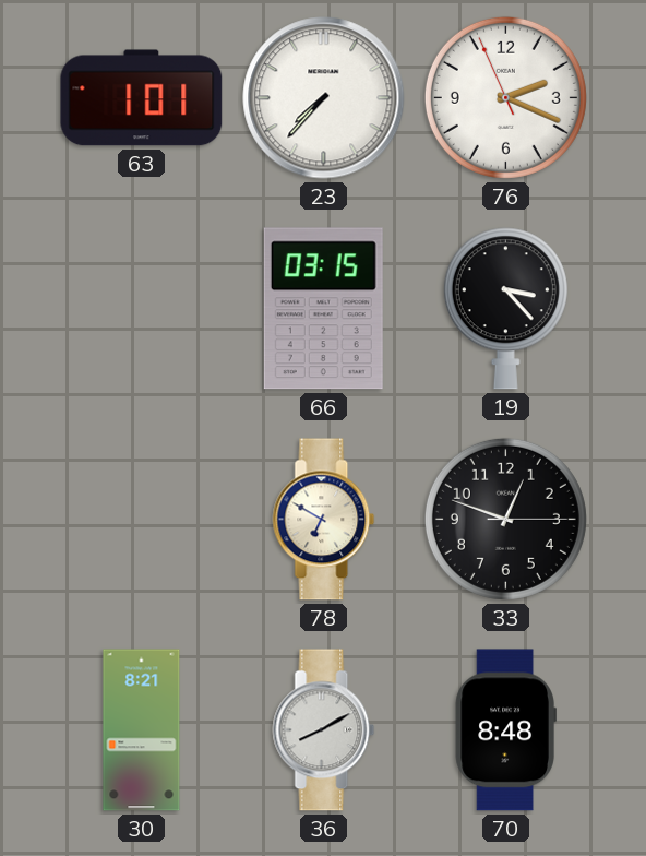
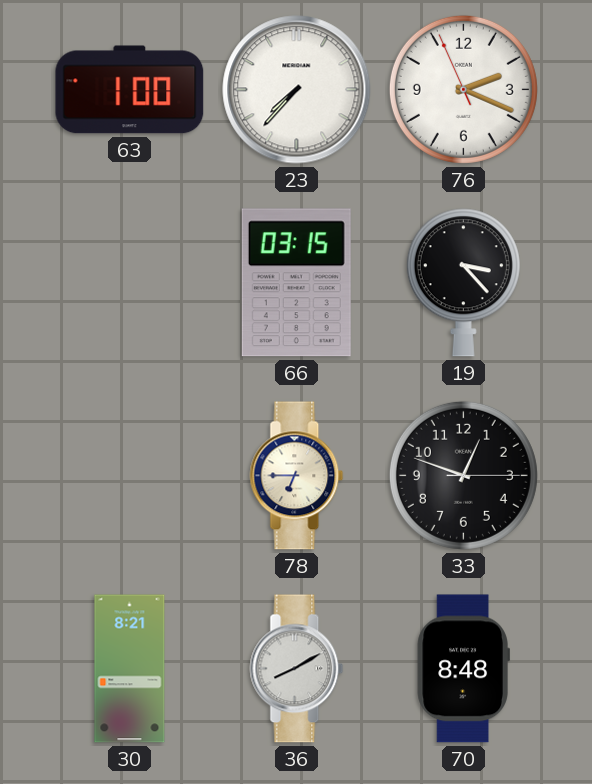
63: 1:01 -> 1:00
78: 6:50 -> 6:45
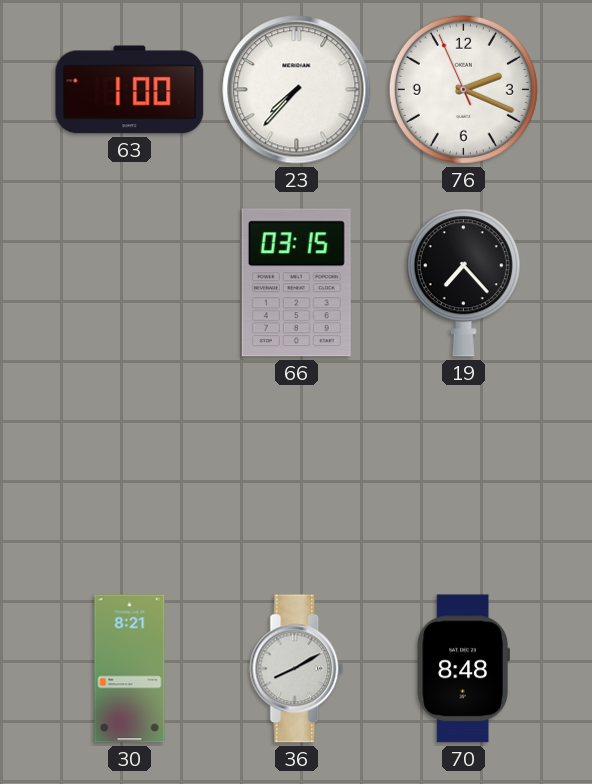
19: 3:23 -> 7:23
78: 6:45 -> none
33: 12:48 -> none
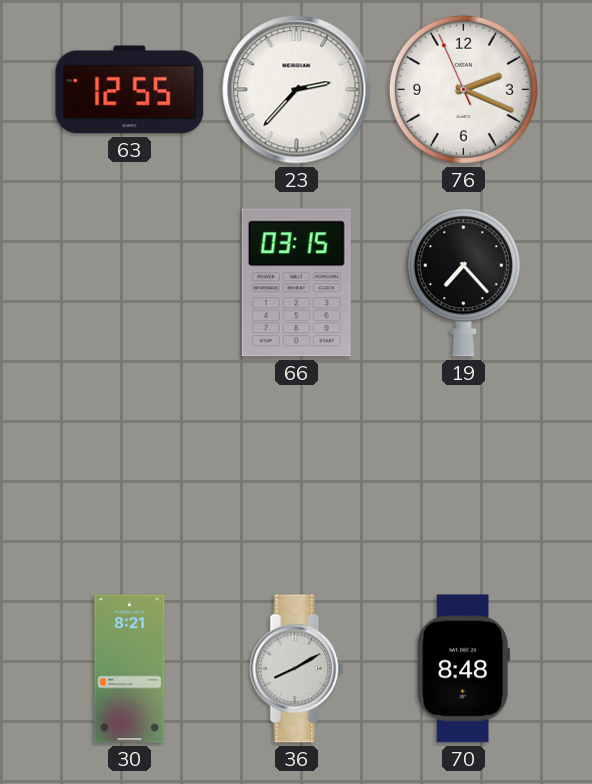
63: 1:00 -> 12:55
23: 7:37 -> 2:37
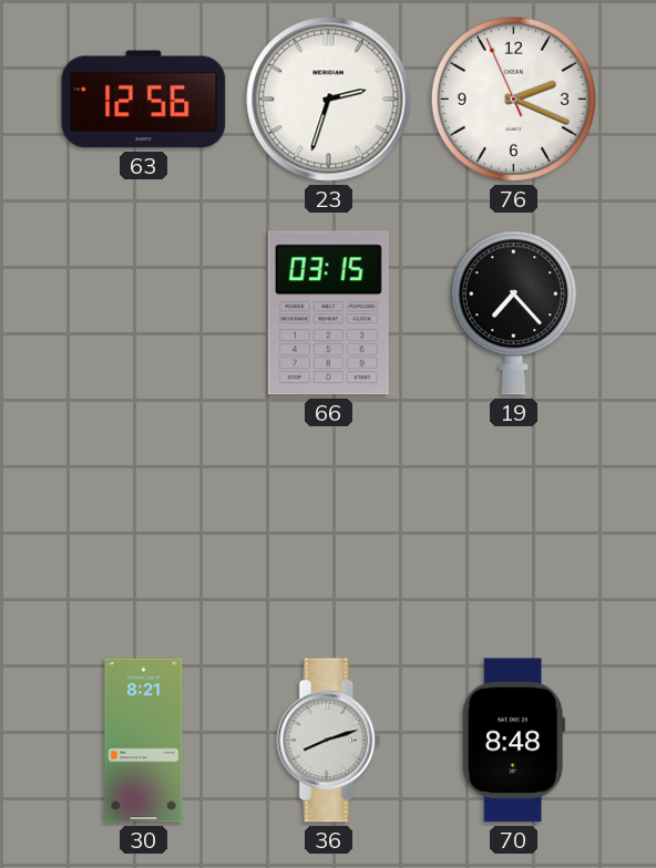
63: 12:55 -> 12:56
23: 2:37 -> 2:33
36: 8:10 -> 8:12
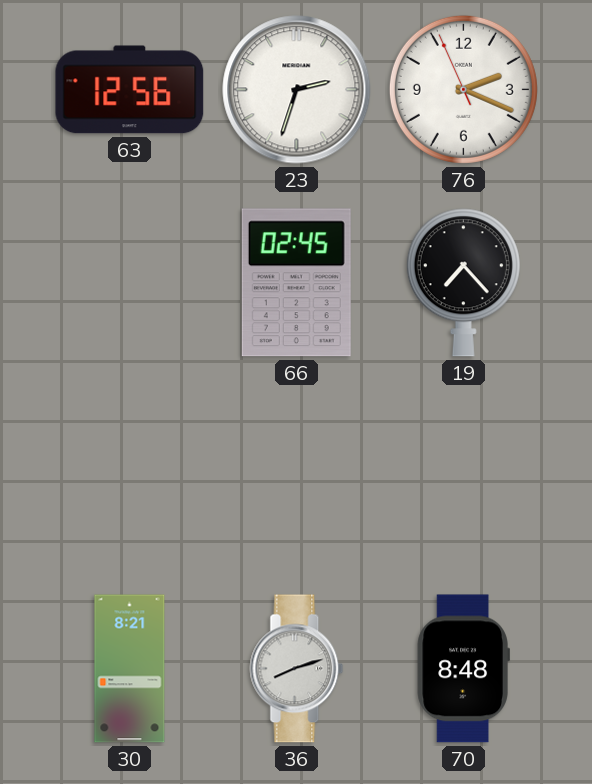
66: 03:15 -> 02:45
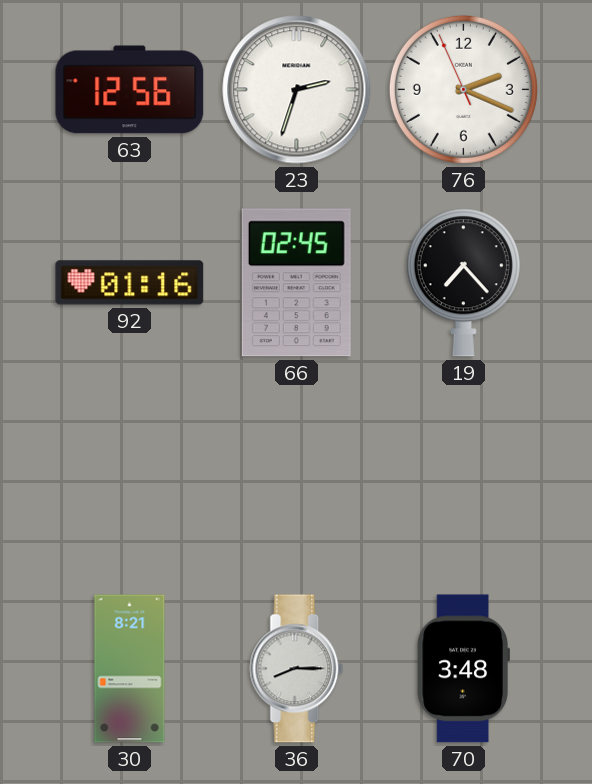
92: none -> 01:16
36: 8:12 -> 8:15
70: 8:48 -> 3:48
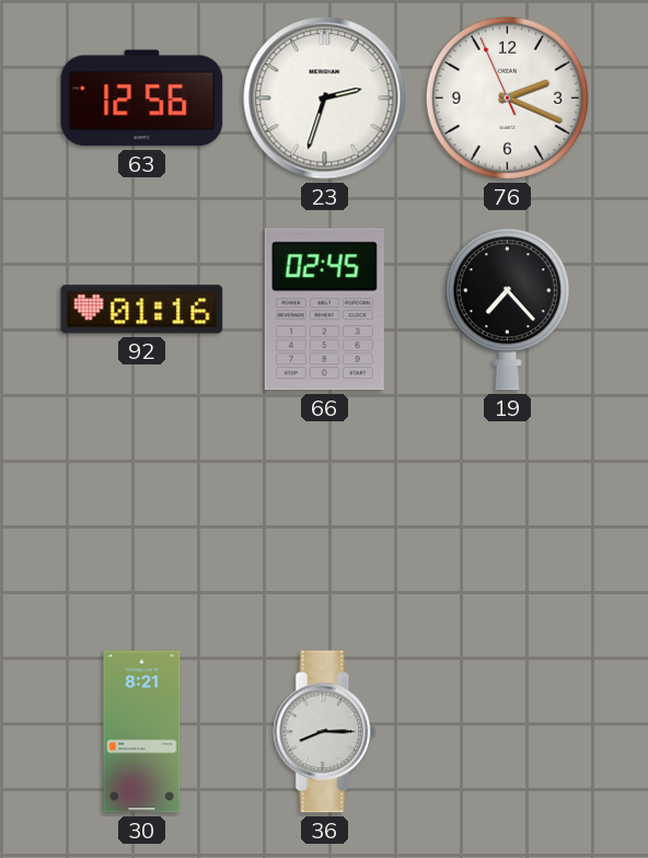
70: 3:48 -> none
